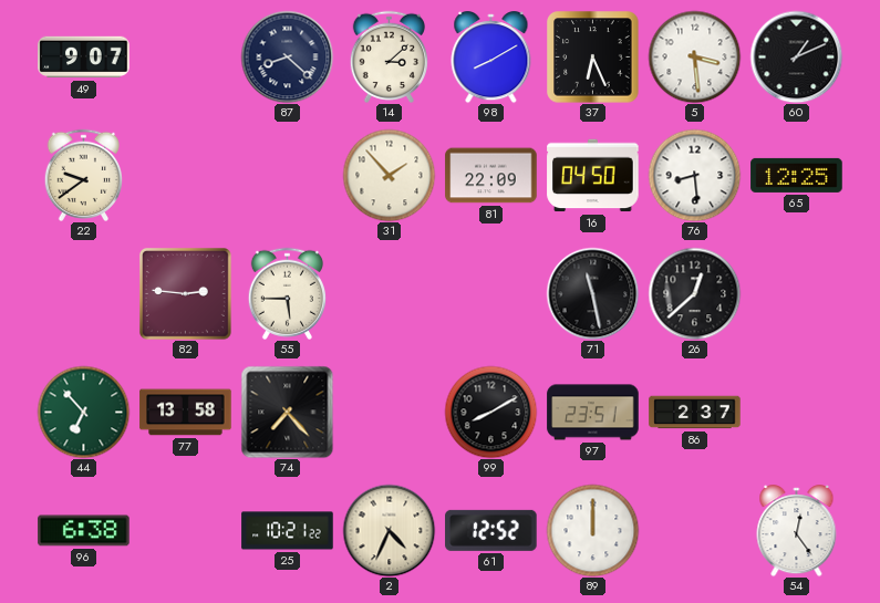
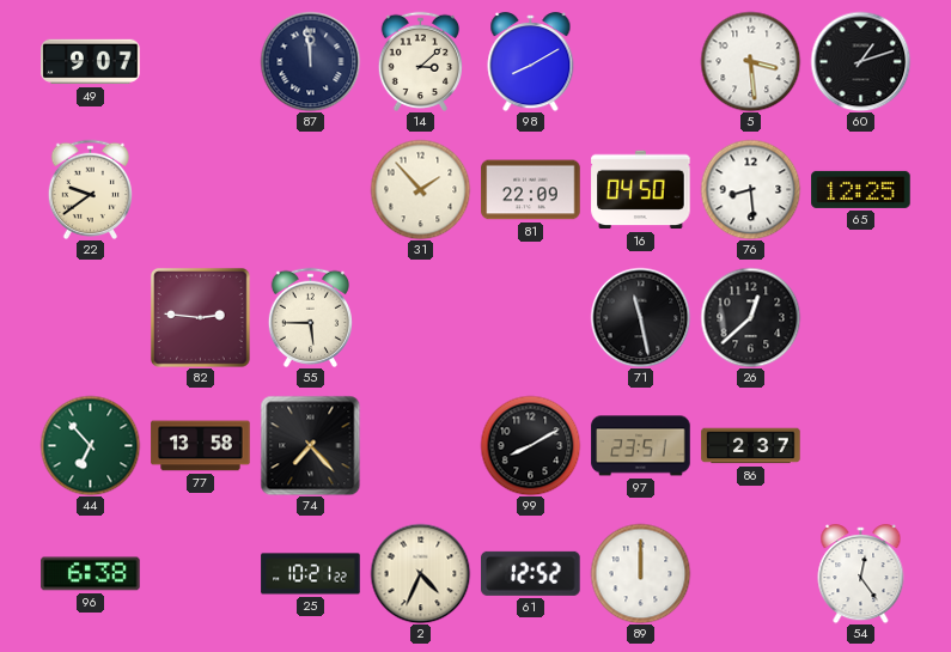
87: 8:22 -> 11:59
37: 6:26 -> none
60: 1:11 -> 1:12
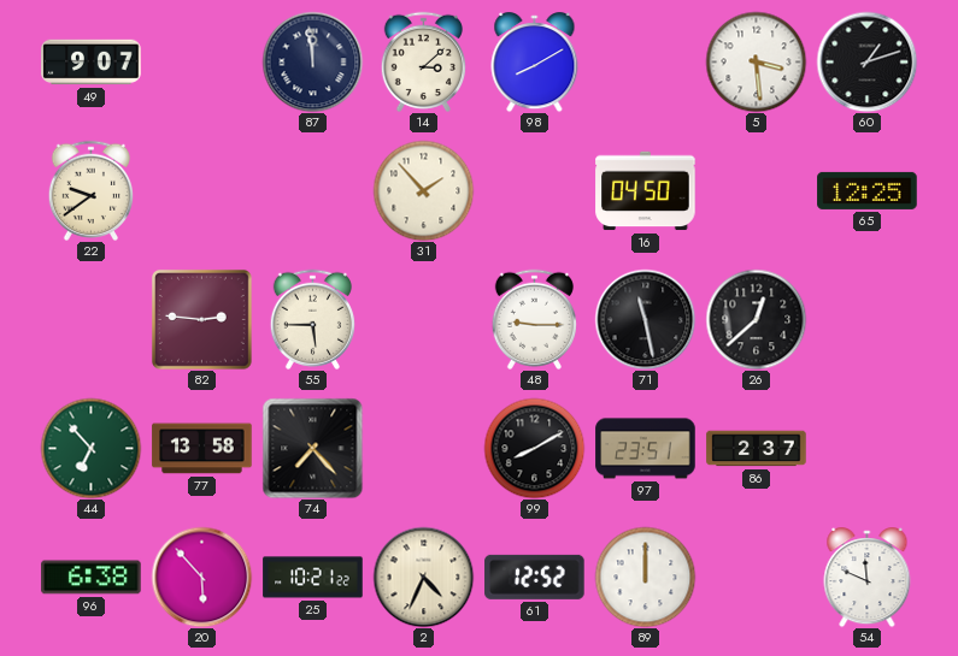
81: 22:09 -> none
76: 8:29 -> none
48: none -> 9:15
20: none -> 5:53
54: 12:24 -> 11:49
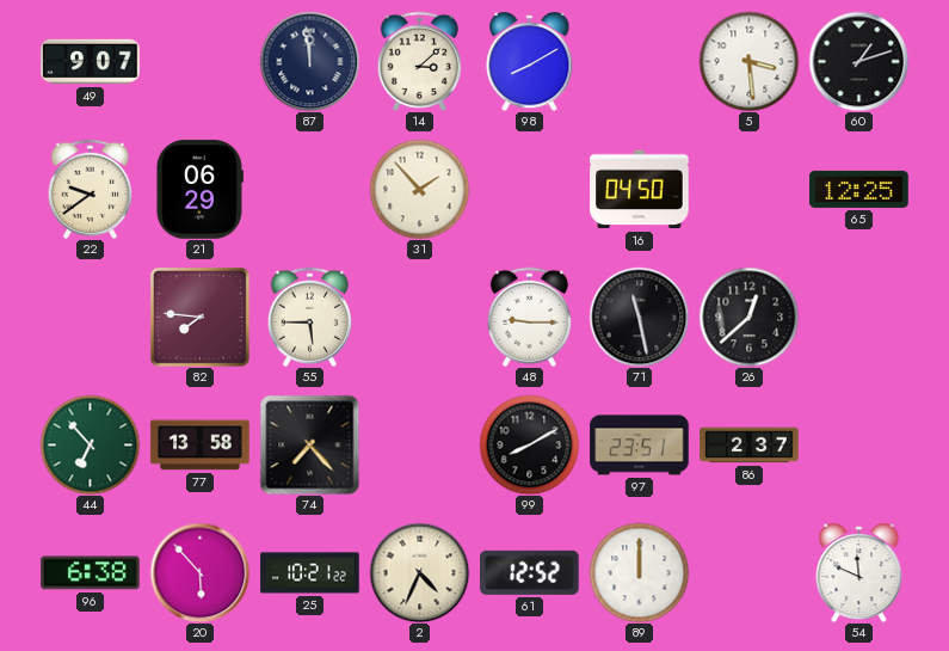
21: none -> 06:29
82: 2:46 -> 7:46
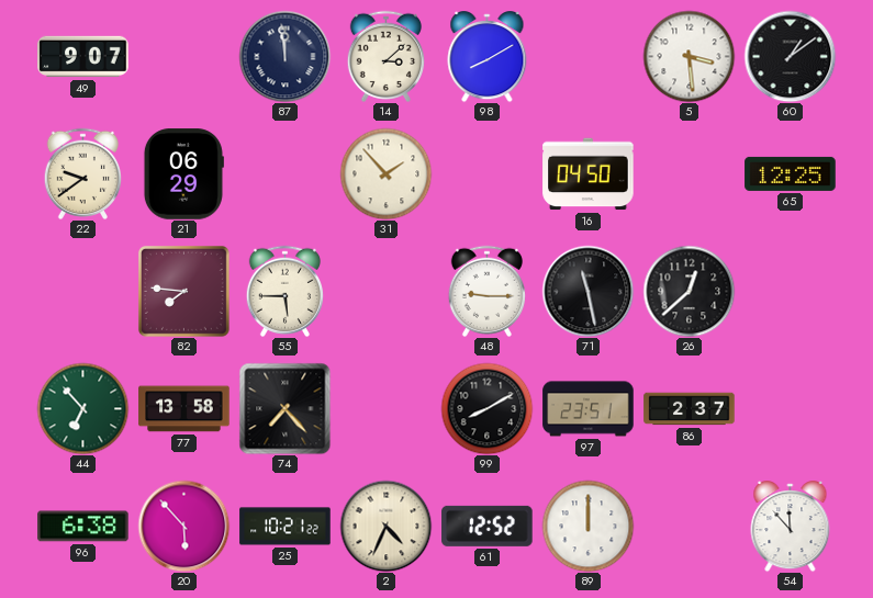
60: 1:12 -> 1:09
54: 11:49 -> 11:53
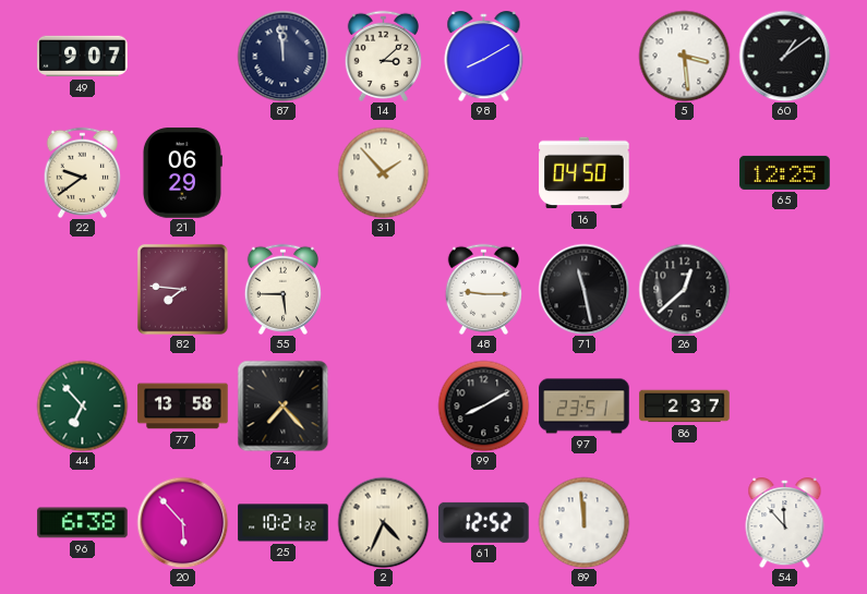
89: 12:00 -> 11:59
